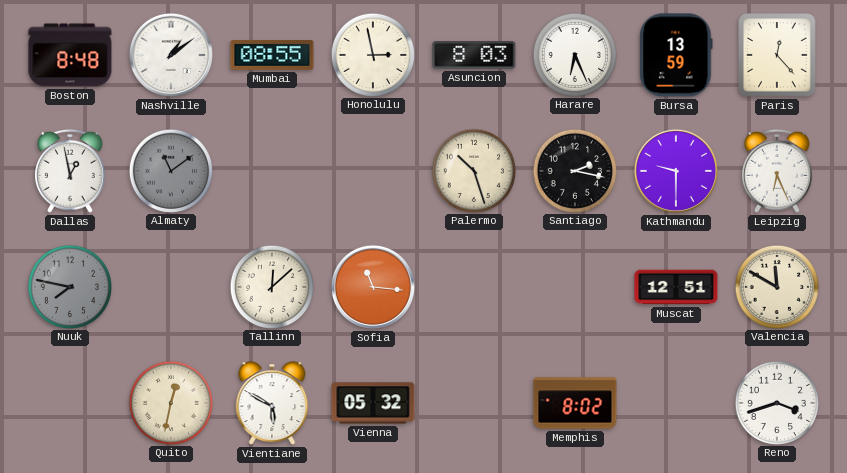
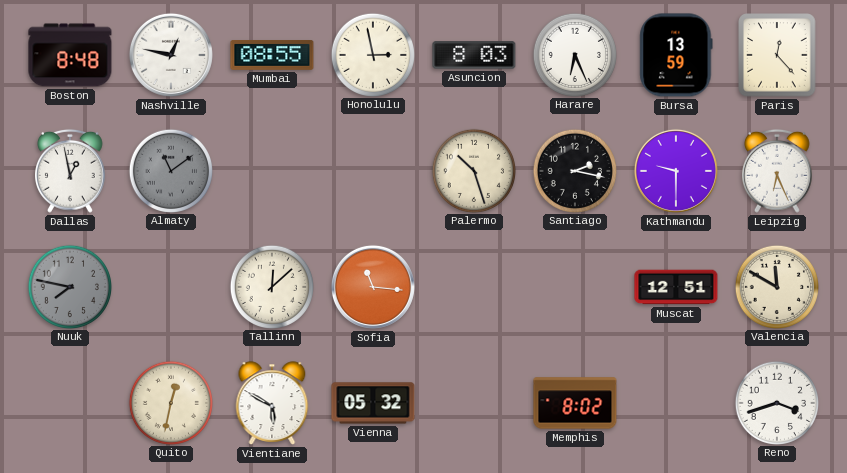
Nashville: 1:09 -> 12:47
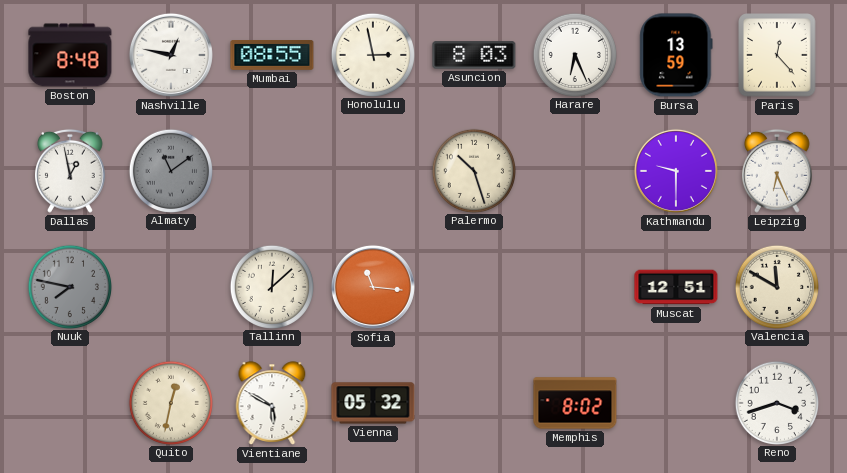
Santiago: 2:17 -> none
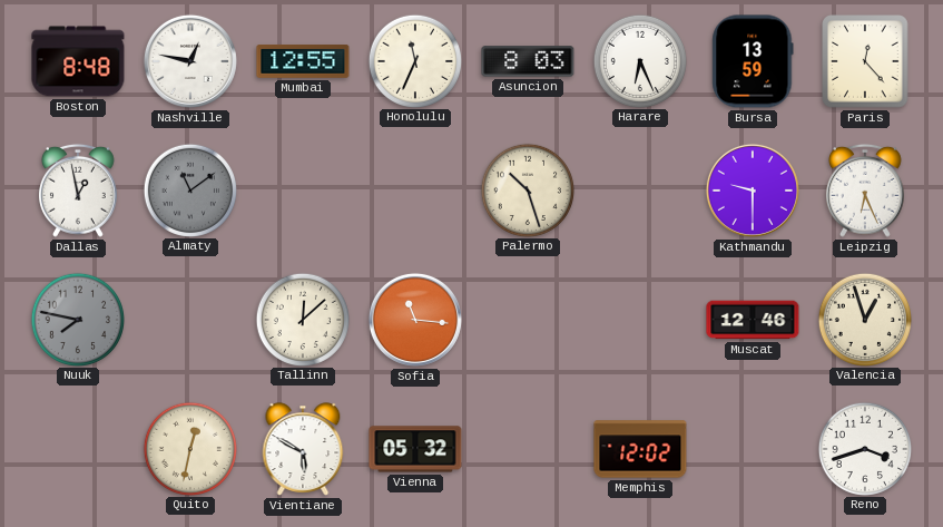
Mumbai: 08:55 -> 12:55
Honolulu: 2:58 -> 11:34
Muscat: 12:51 -> 12:46
Valencia: 11:50 -> 12:57
Memphis: 8:02 -> 12:02
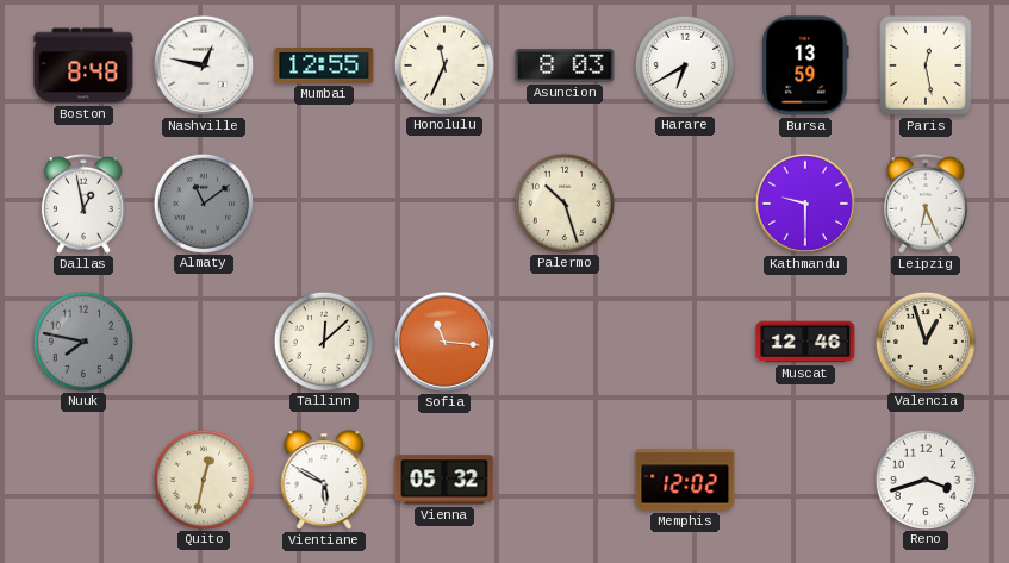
Harare: 6:26 -> 6:40
Paris: 12:23 -> 12:28
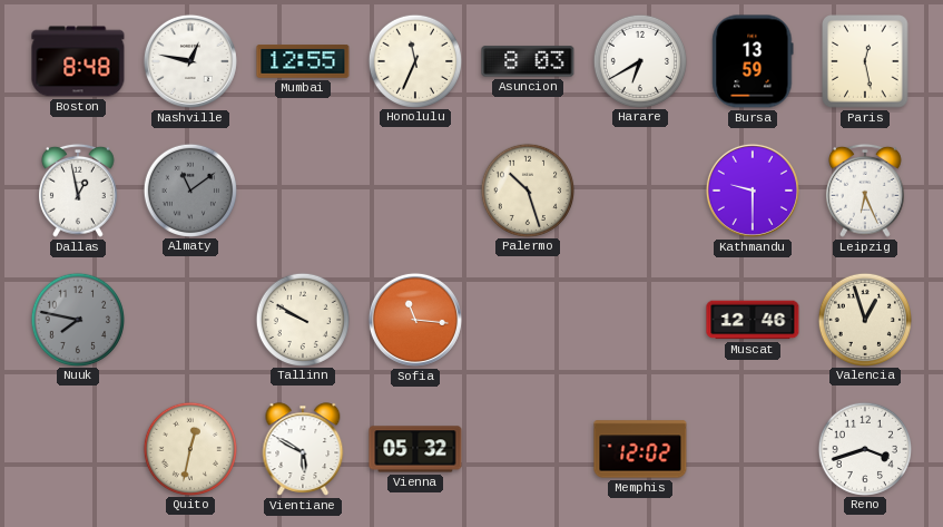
Tallinn: 12:08 -> 9:50
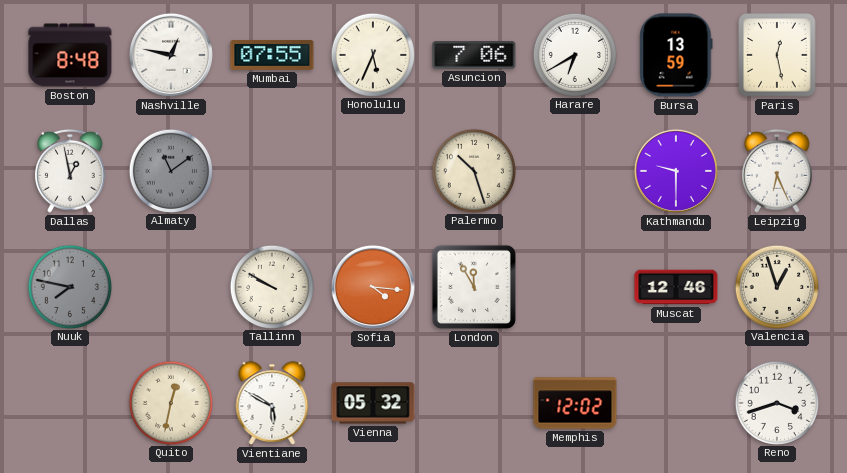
Mumbai: 12:55 -> 07:55
Honolulu: 11:34 -> 5:34
Asuncion: 8:03 -> 7:06
Sofia: 11:16 -> 4:16
London: none -> 11:55
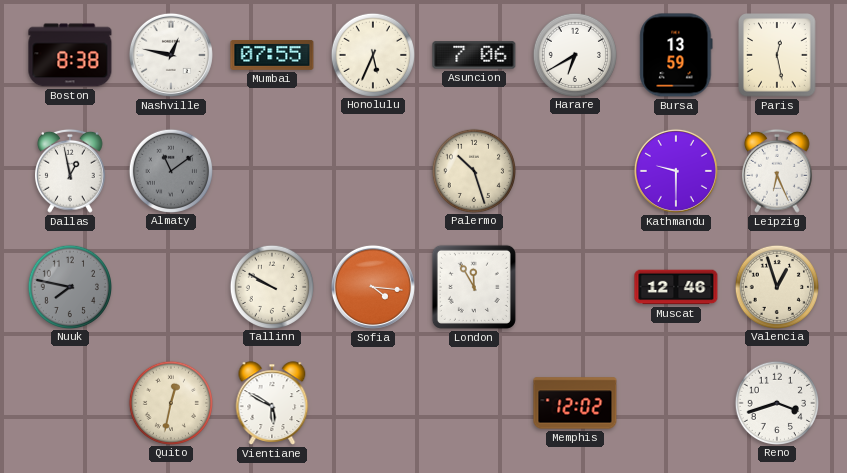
Boston: 8:48 -> 8:38
Vienna: 05:32 -> none
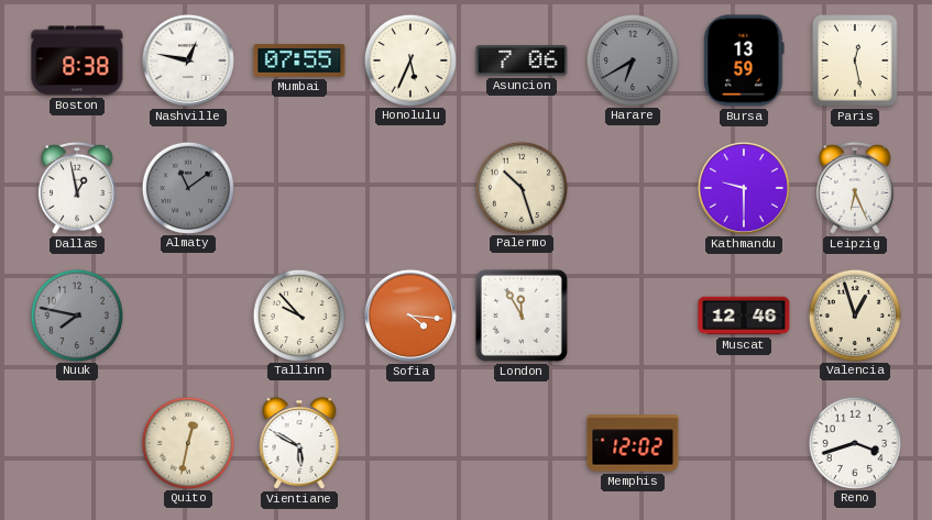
Harare dial: white -> grey
Tallinn: 9:50 -> 9:53
